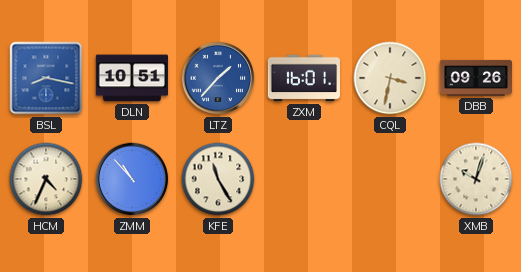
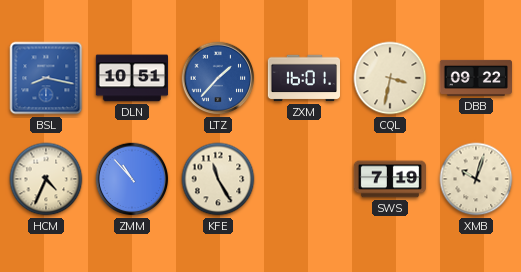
DBB: 09:26 -> 09:22
SWS: none -> 7:19
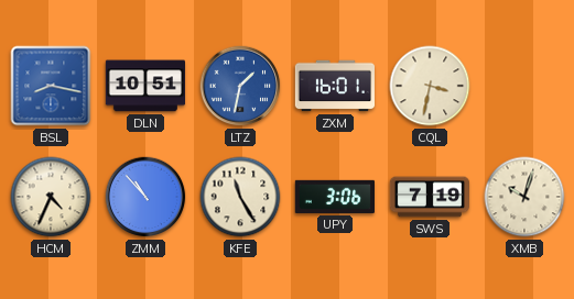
LTZ: 1:37 -> 1:32
DBB: 09:22 -> none
UPY: none -> 3:06
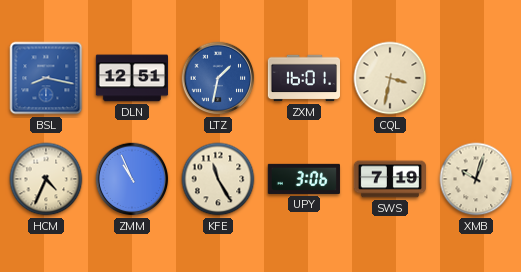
DLN: 10:51 -> 12:51
ZMM: 10:53 -> 10:56
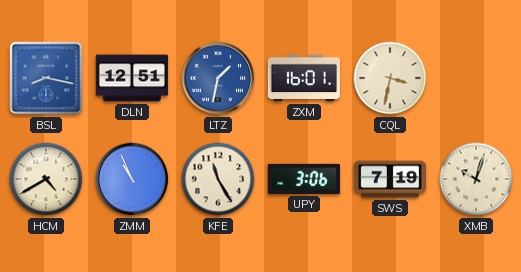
HCM: 4:34 -> 4:40
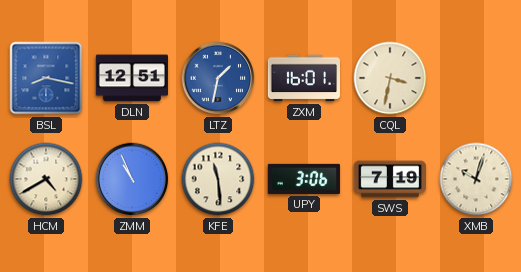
KFE: 11:25 -> 11:29
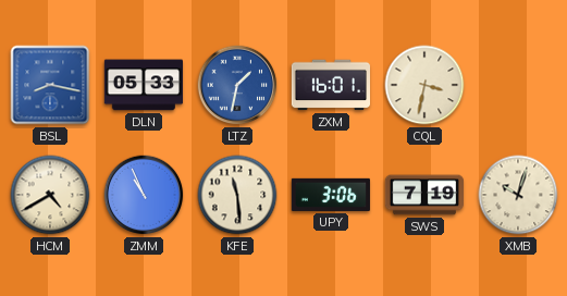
DLN: 12:51 -> 05:33
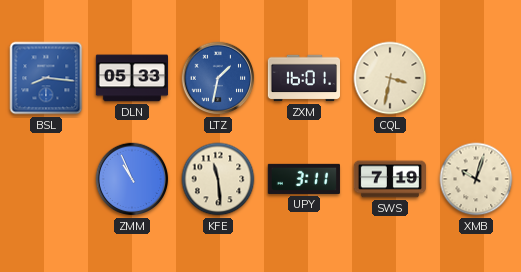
BSL: 8:17 -> 8:16
HCM: 4:40 -> none
UPY: 3:06 -> 3:11
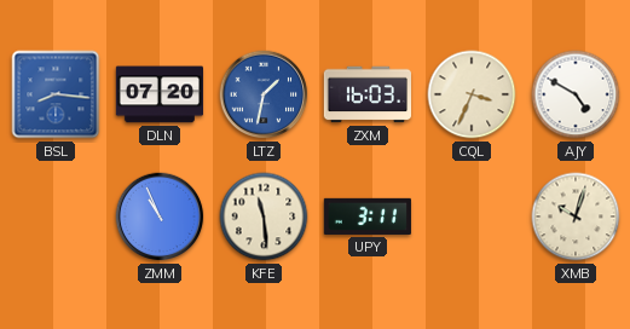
DLN: 05:33 -> 07:20
ZXM: 16:01 -> 16:03
CQL: 3:32 -> 3:34
AJY: none -> 4:50
SWS: 7:19 -> none
